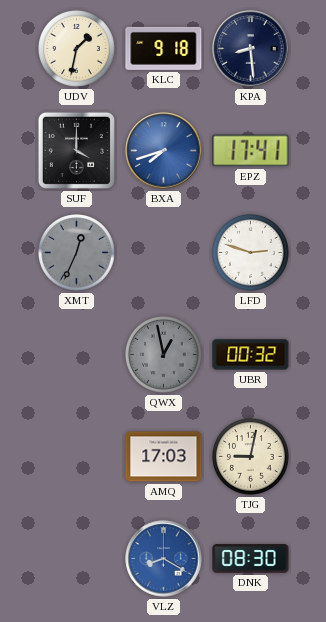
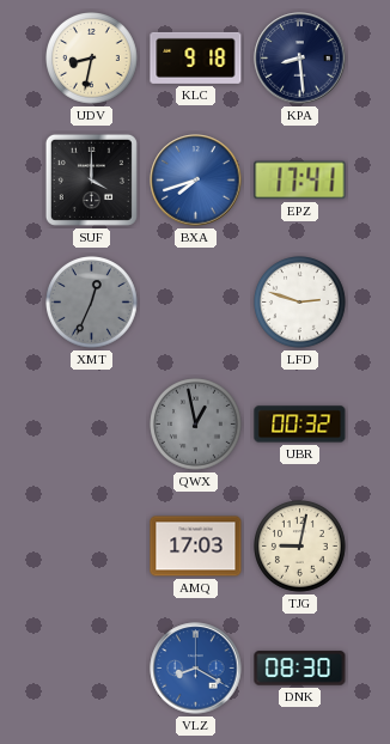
UDV: 1:32 -> 8:32
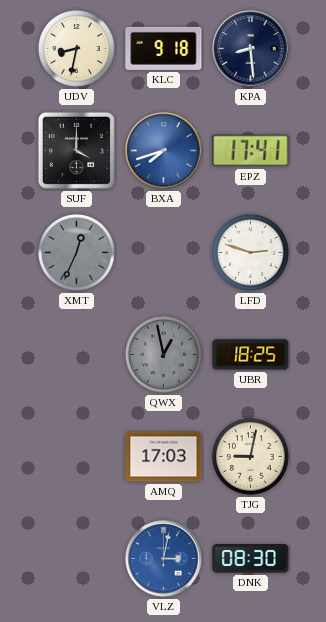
UBR: 00:32 -> 18:25
VLZ: 8:20 -> 3:02
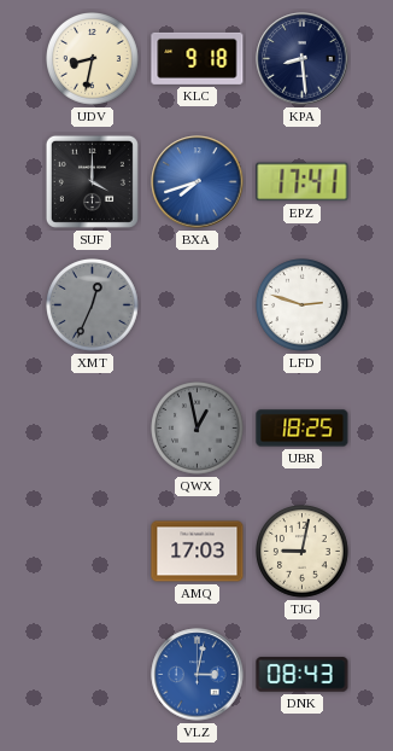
DNK: 08:30 -> 08:43
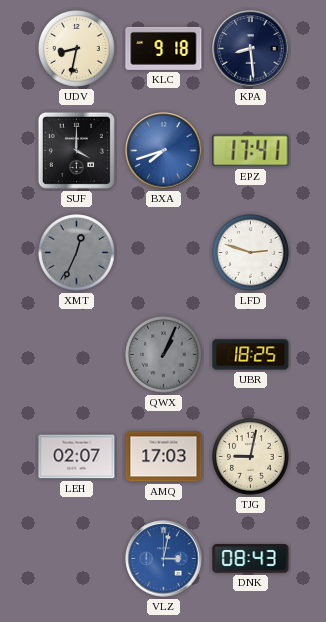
QWX: 12:58 -> 1:04
LEH: none -> 02:07
